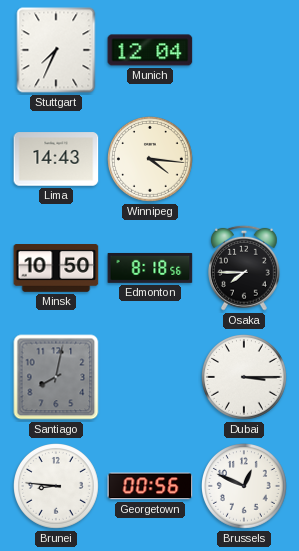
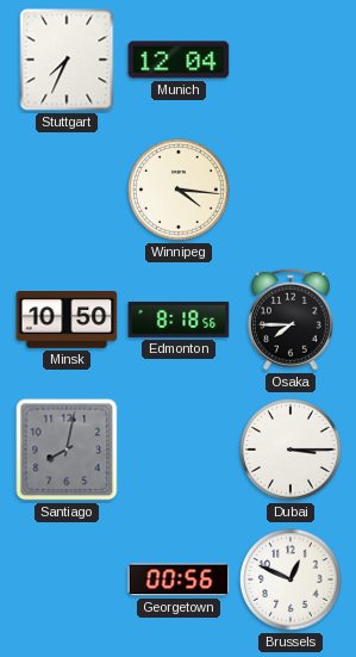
Lima: 14:43 -> none
Brunei: 8:46 -> none
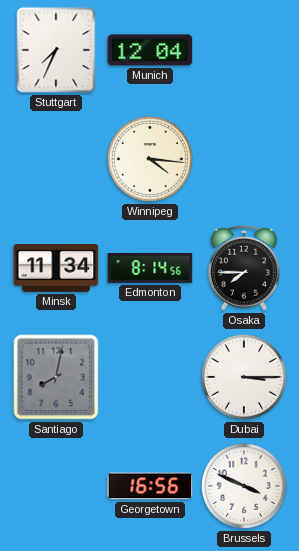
Minsk: 10:50 -> 11:34
Edmonton: 8:18 -> 8:14
Georgetown: 00:56 -> 16:56
Brussels: 12:49 -> 3:49
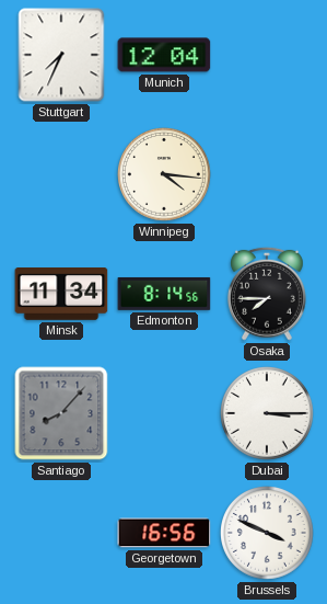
Santiago: 8:02 -> 8:07
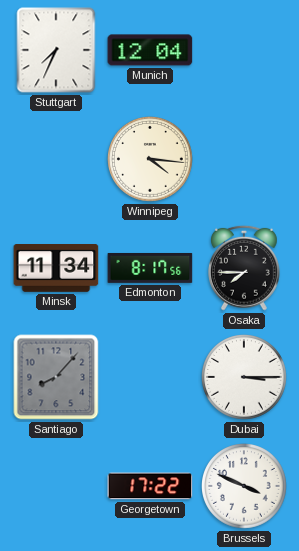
Edmonton: 8:14 -> 8:17
Georgetown: 16:56 -> 17:22
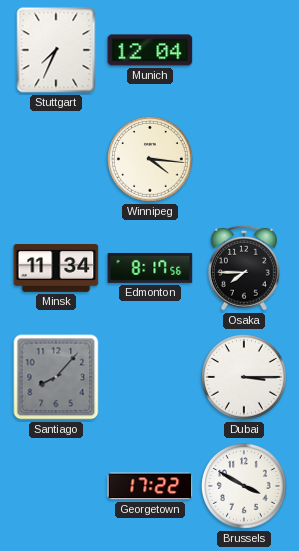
Brussels: 3:49 -> 3:50
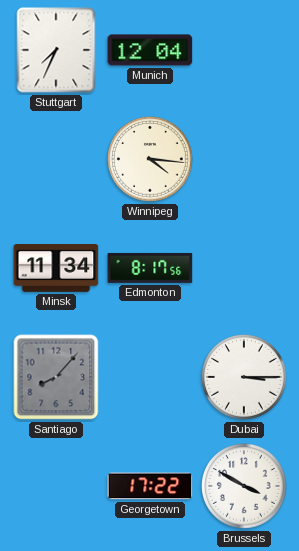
Osaka: 7:45 -> none
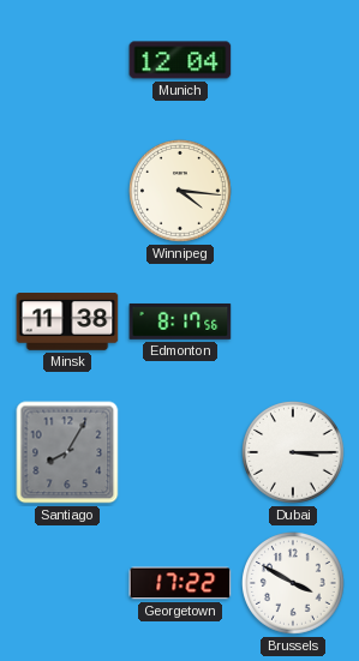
Stuttgart: 7:34 -> none
Minsk: 11:34 -> 11:38
Santiago: 8:07 -> 8:05
